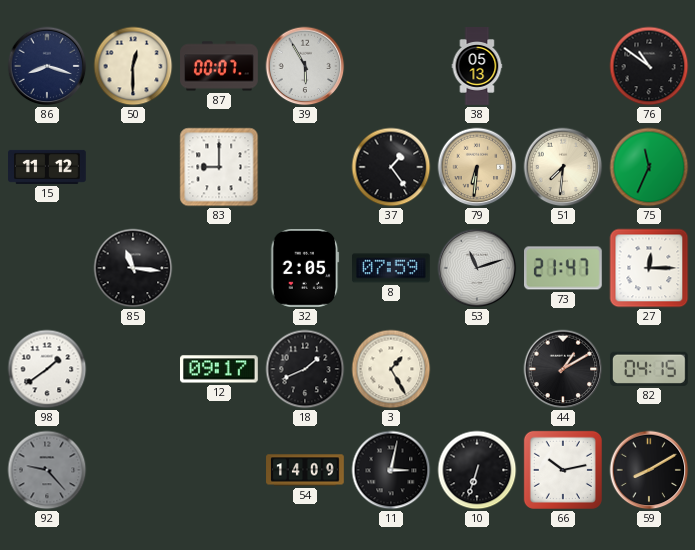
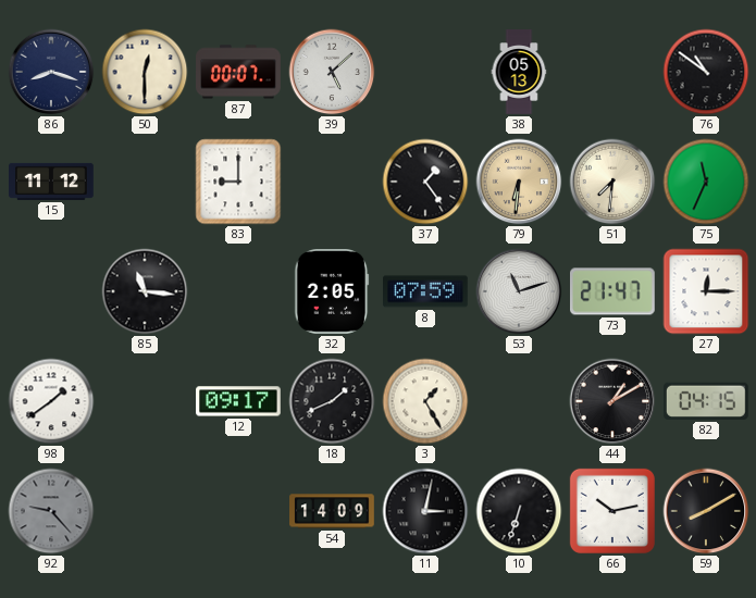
39: 5:55 -> 5:08
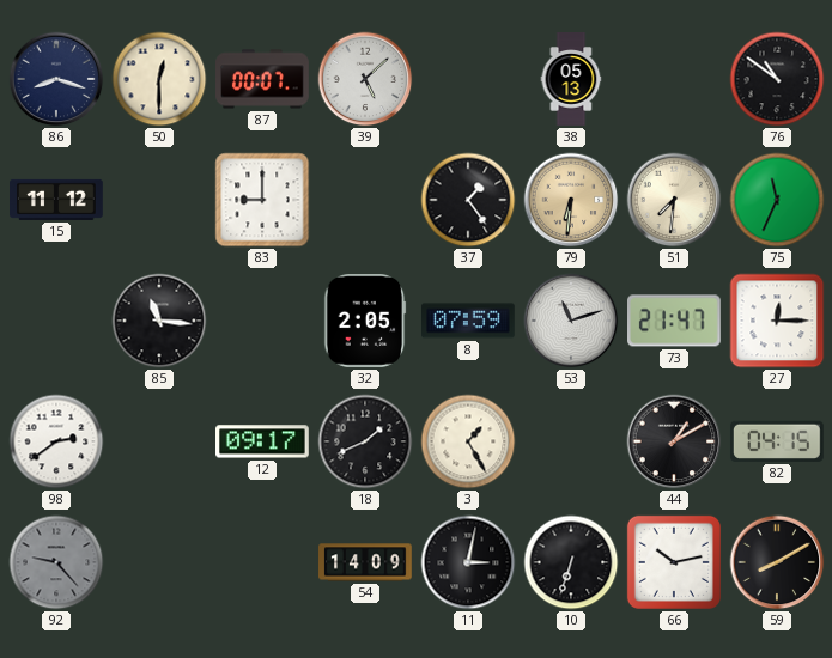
98: 1:39 -> 2:39
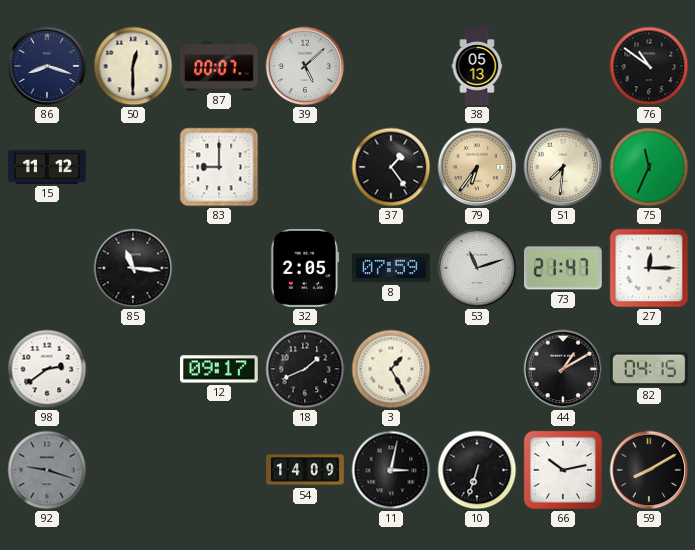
79: 6:31 -> 6:36
92: 9:23 -> 9:18
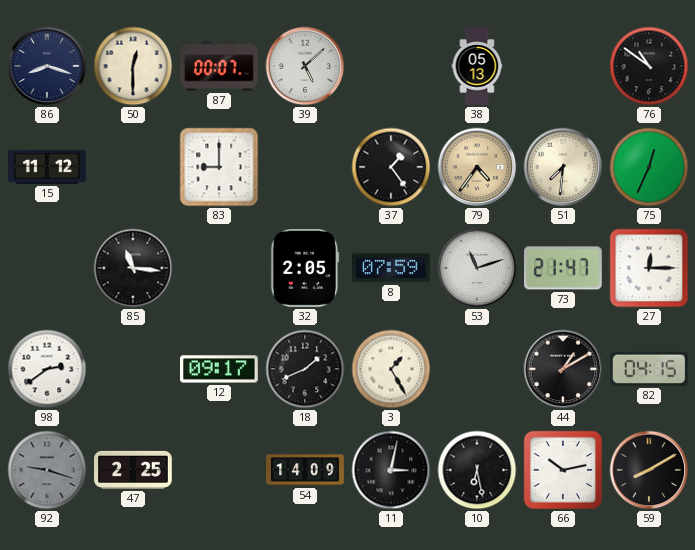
79: 6:36 -> 4:36
75: 11:34 -> 12:34
47: none -> 2:25
10: 6:33 -> 6:28
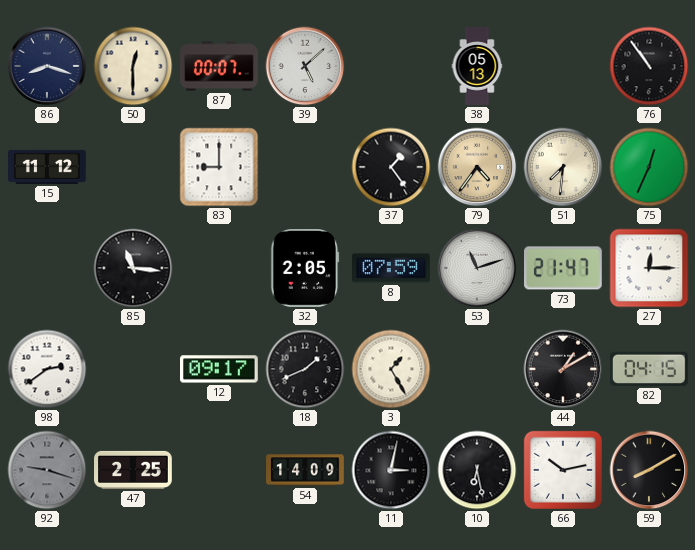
76: 10:51 -> 10:54
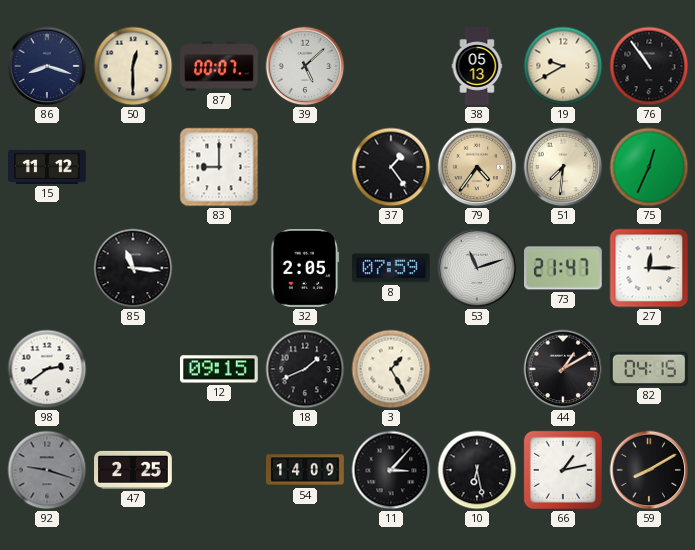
19: none -> 9:40
12: 09:17 -> 09:15
11: 3:02 -> 3:07
66: 10:13 -> 1:13
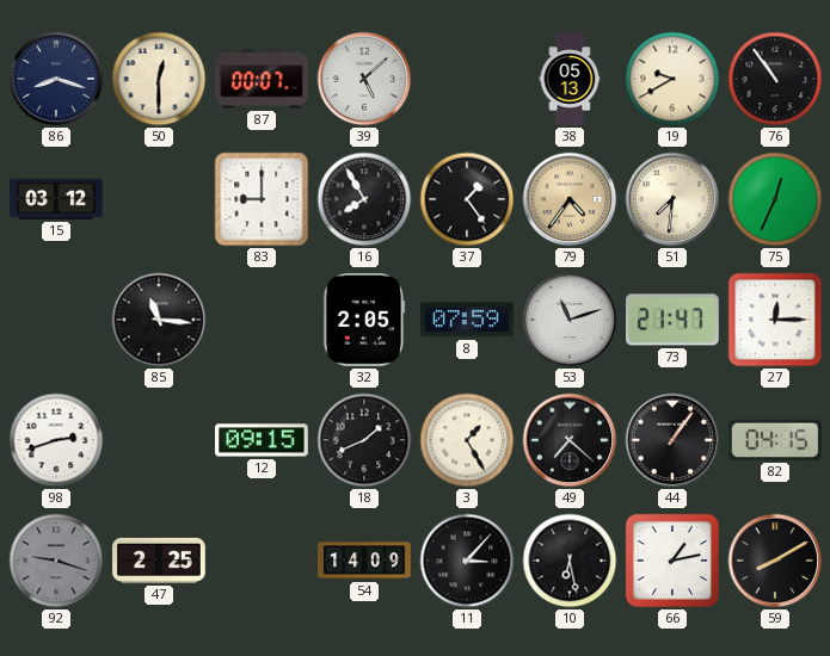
15: 11:12 -> 03:12
16: none -> 7:55
98: 2:39 -> 2:42
49: none -> 7:22
44: 1:10 -> 1:06
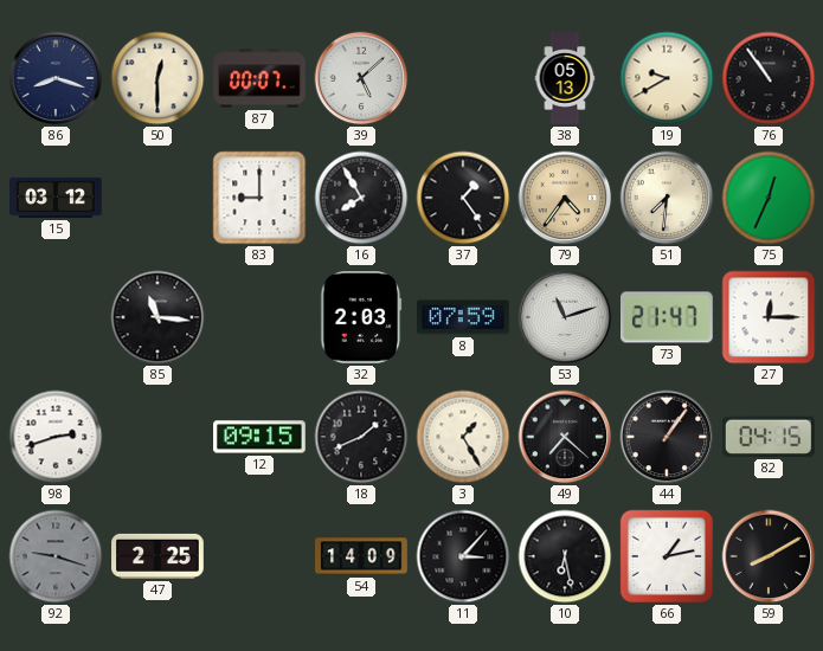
32: 2:05 -> 2:03
